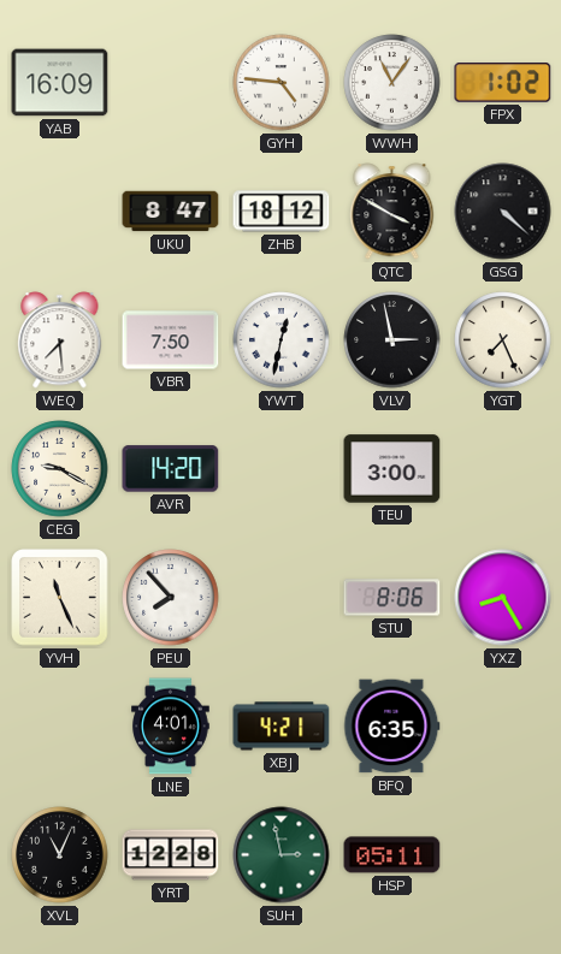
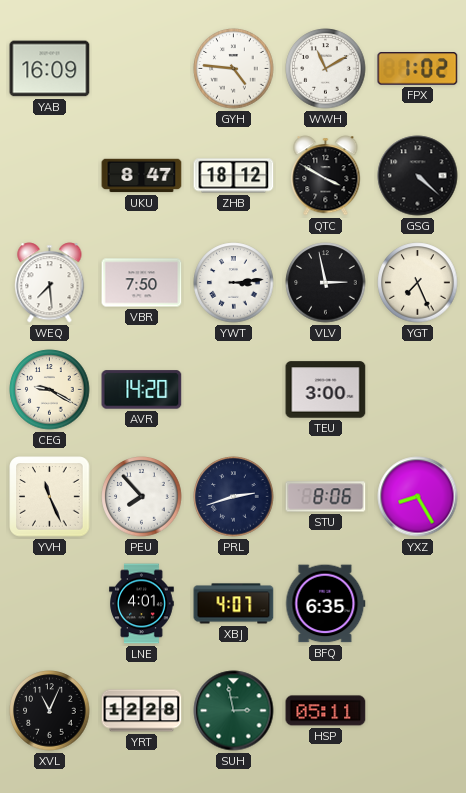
WWH: 11:06 -> 11:10
YWT: 12:32 -> 3:14
PRL: none -> 2:42
XBJ: 4:21 -> 4:07
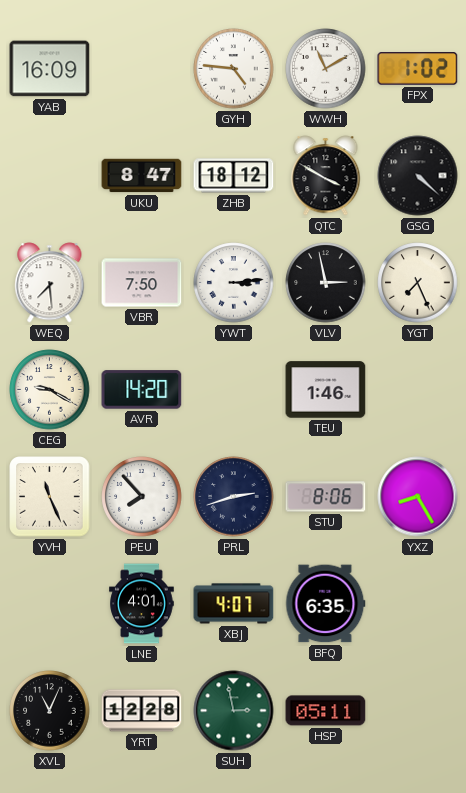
TEU: 3:00 -> 1:46
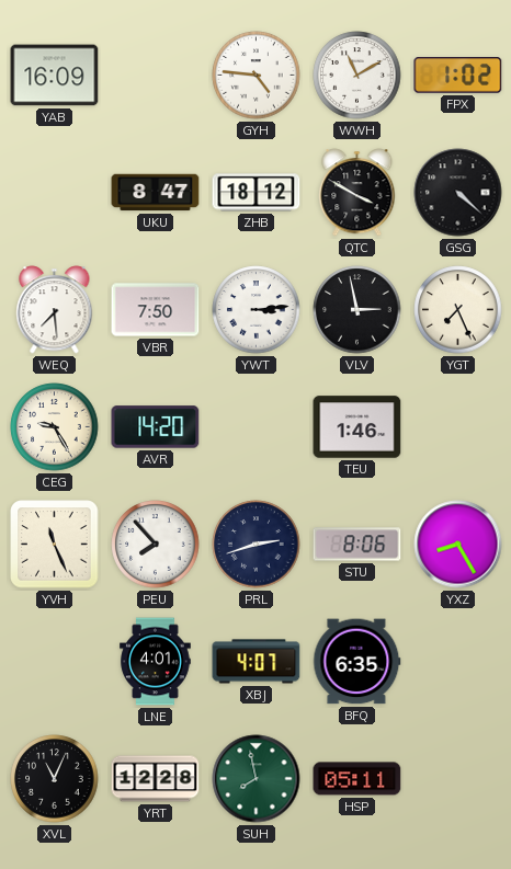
CEG: 9:20 -> 9:25
SUH: 2:58 -> 7:58
